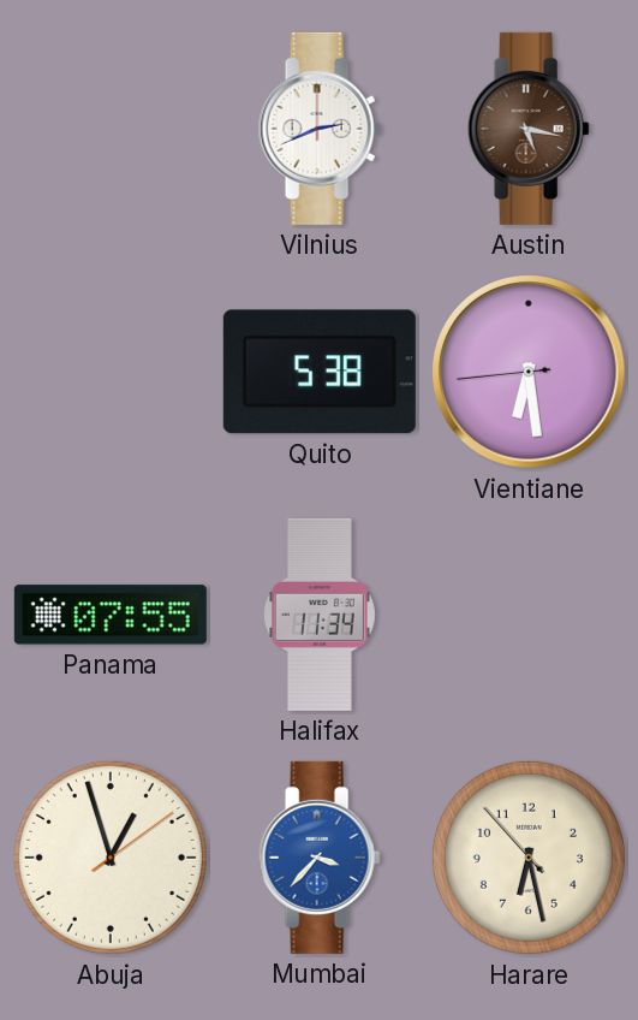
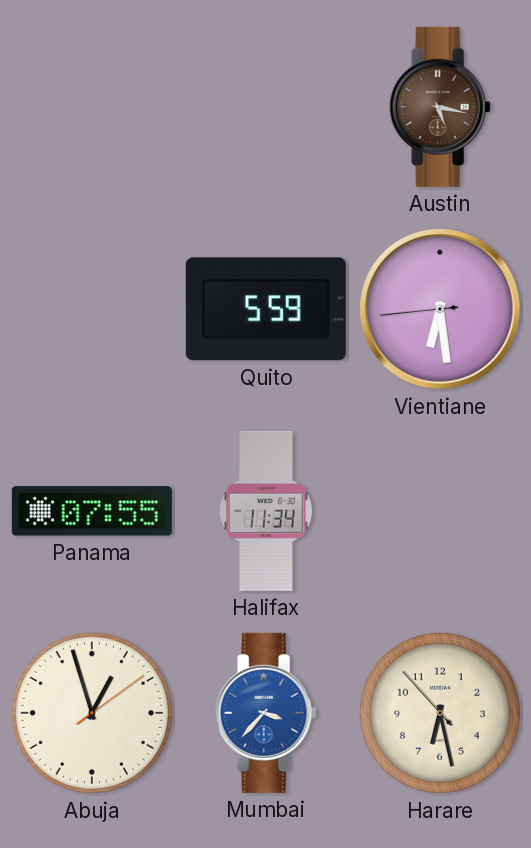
Vilnius: 2:41 -> none
Quito: 5:38 -> 5:59
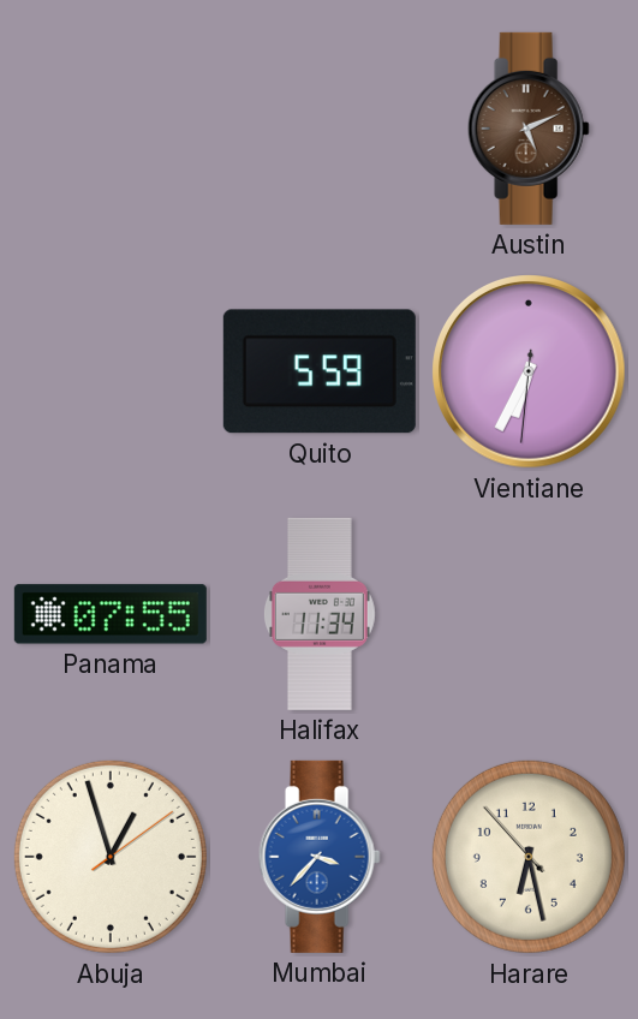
Austin: 5:17 -> 5:11
Vientiane: 6:28 -> 6:34
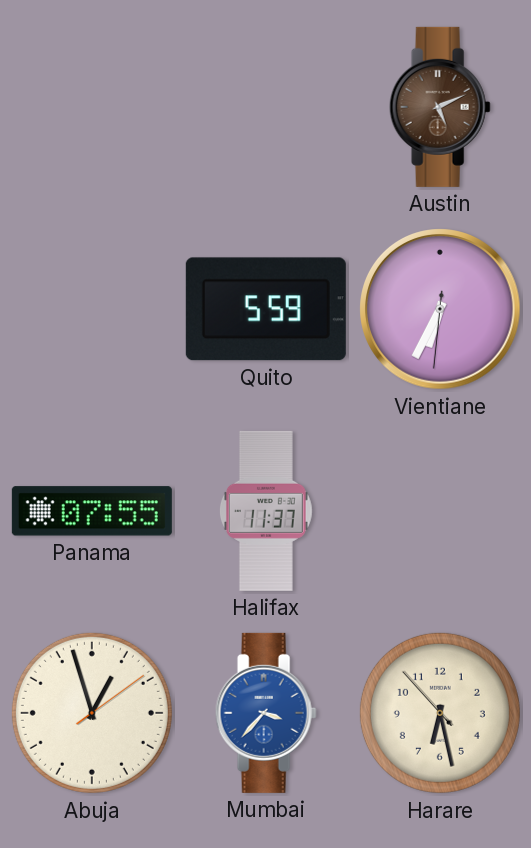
Halifax: 11:34 -> 11:37
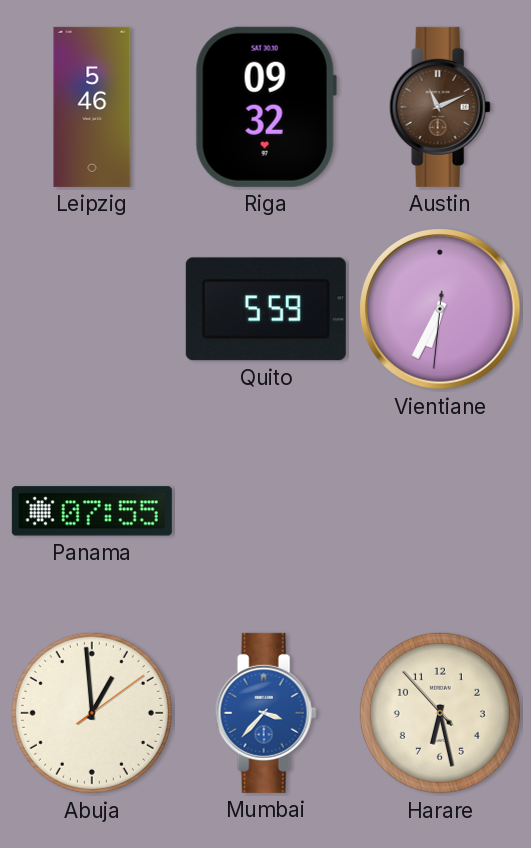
Leipzig: none -> 5:46
Riga: none -> 09:32
Austin: 5:11 -> 11:11
Halifax: 11:37 -> none
Abuja: 12:57 -> 12:59
